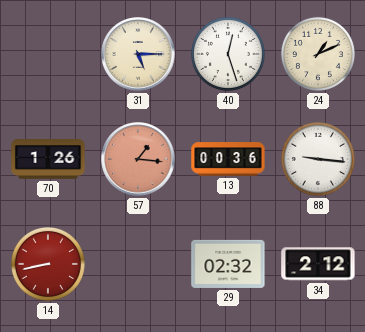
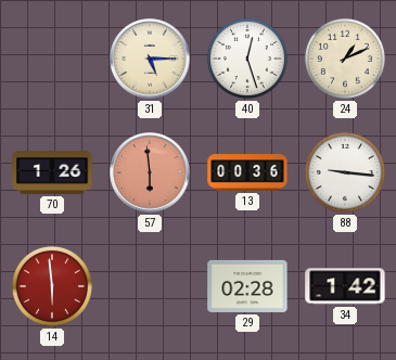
57: 1:16 -> 5:59
14: 8:43 -> 5:59
29: 02:32 -> 02:28
34: 2:12 -> 1:42
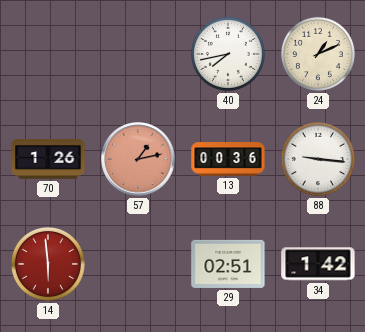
31: 5:15 -> none
40: 12:27 -> 7:43
57: 5:59 -> 1:13
29: 02:28 -> 02:51
